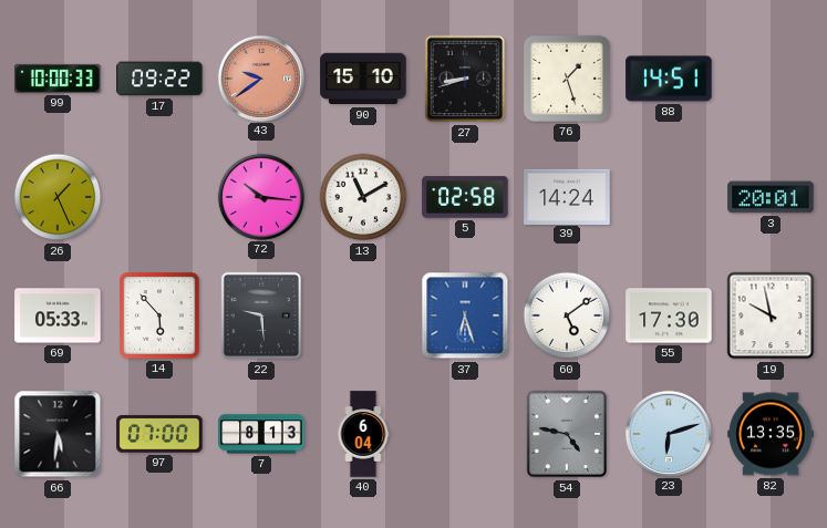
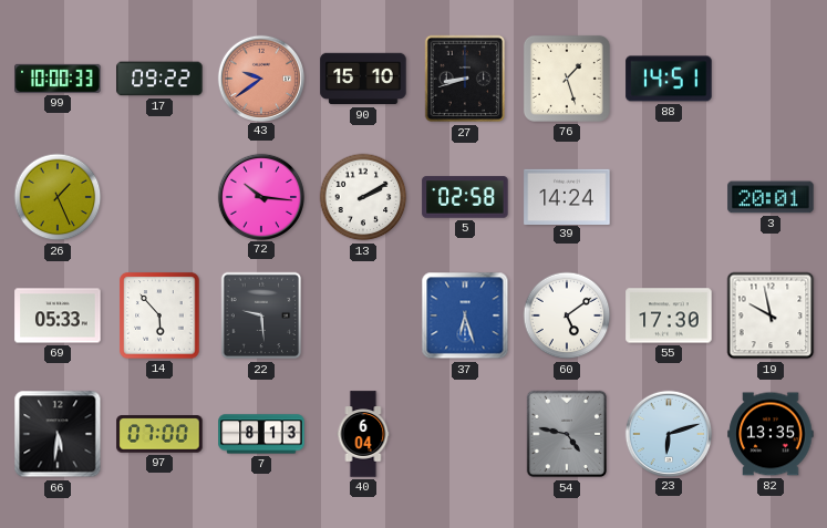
13: 11:10 -> 2:10
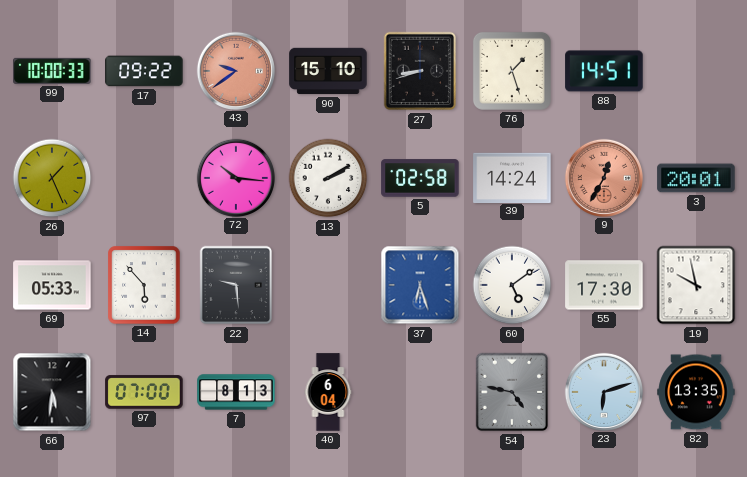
9: none -> 12:35
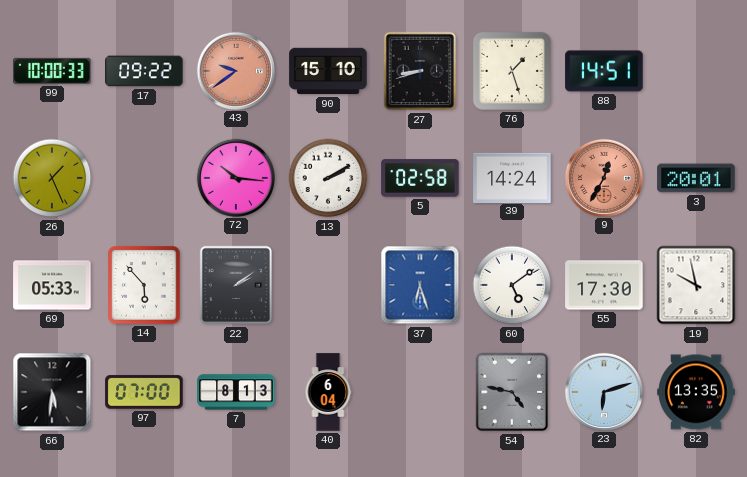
22: 9:29 -> 2:09
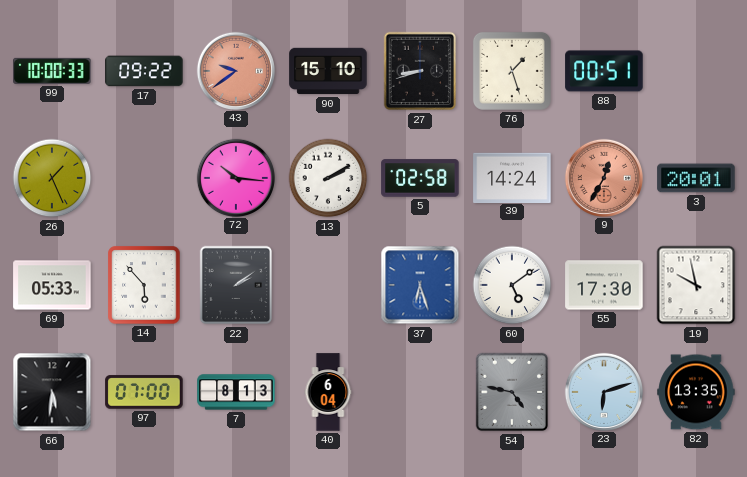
88: 14:51 -> 00:51
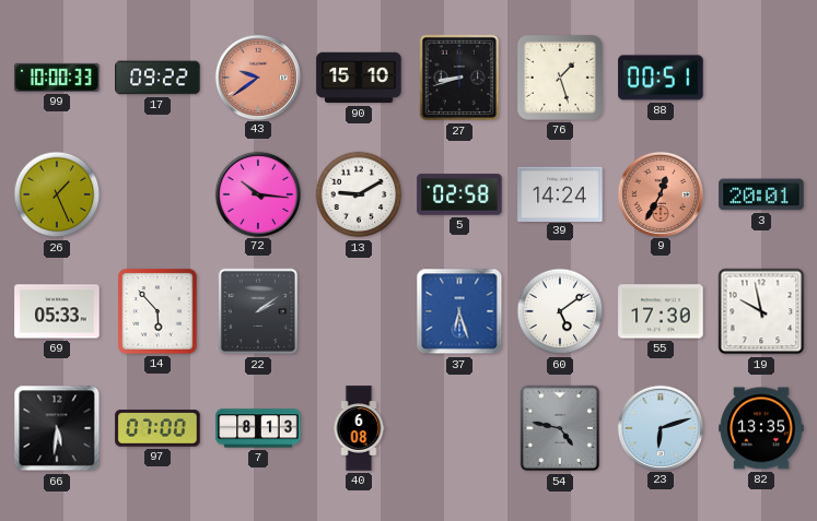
13: 2:10 -> 9:10
40: 6:04 -> 6:08
